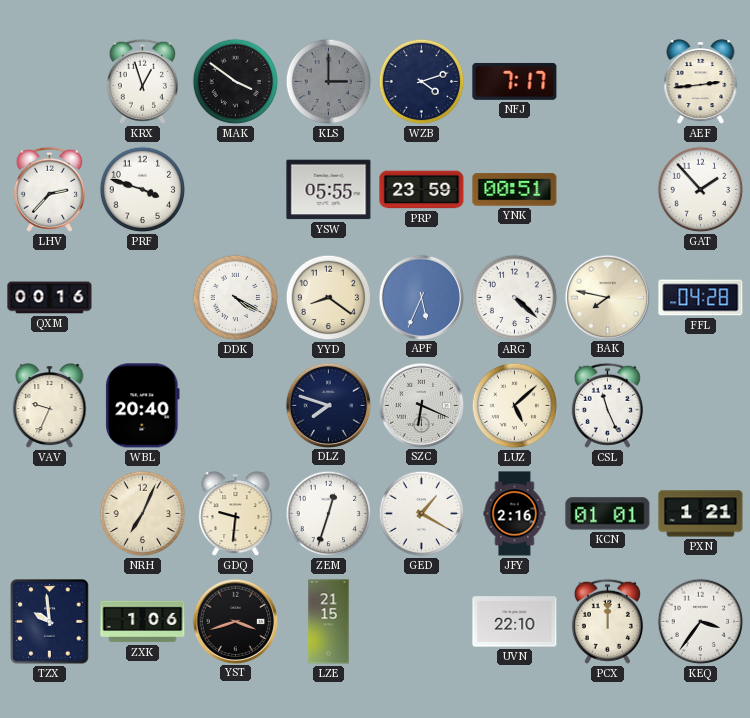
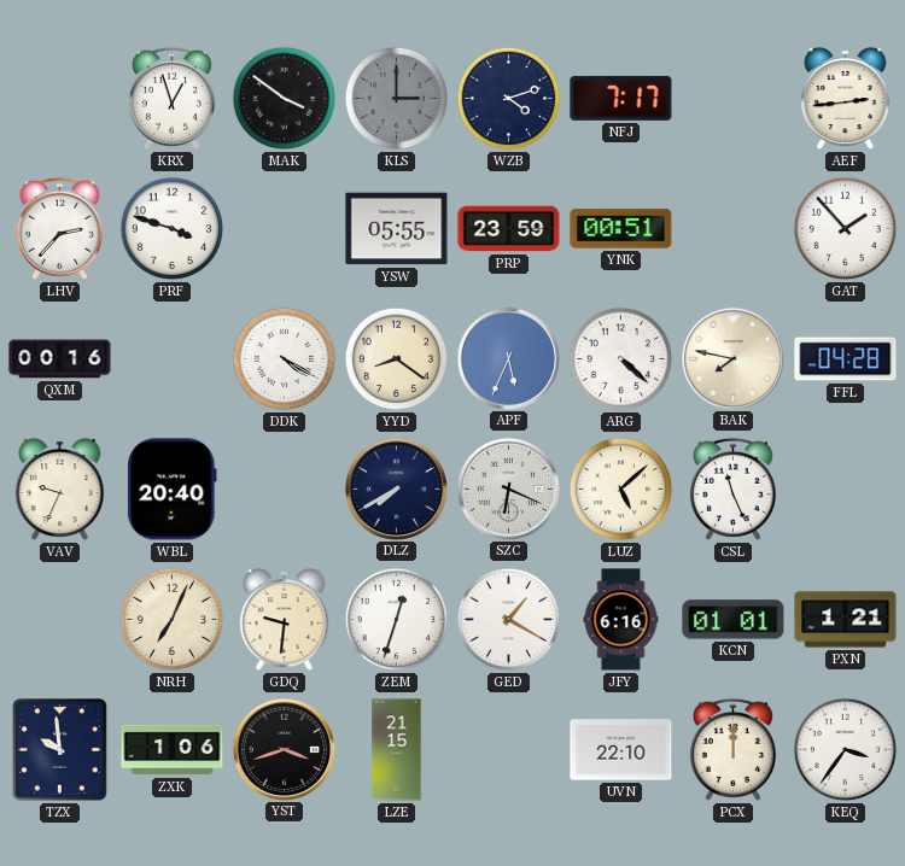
DLZ: 7:48 -> 7:40
JFY: 2:16 -> 6:16
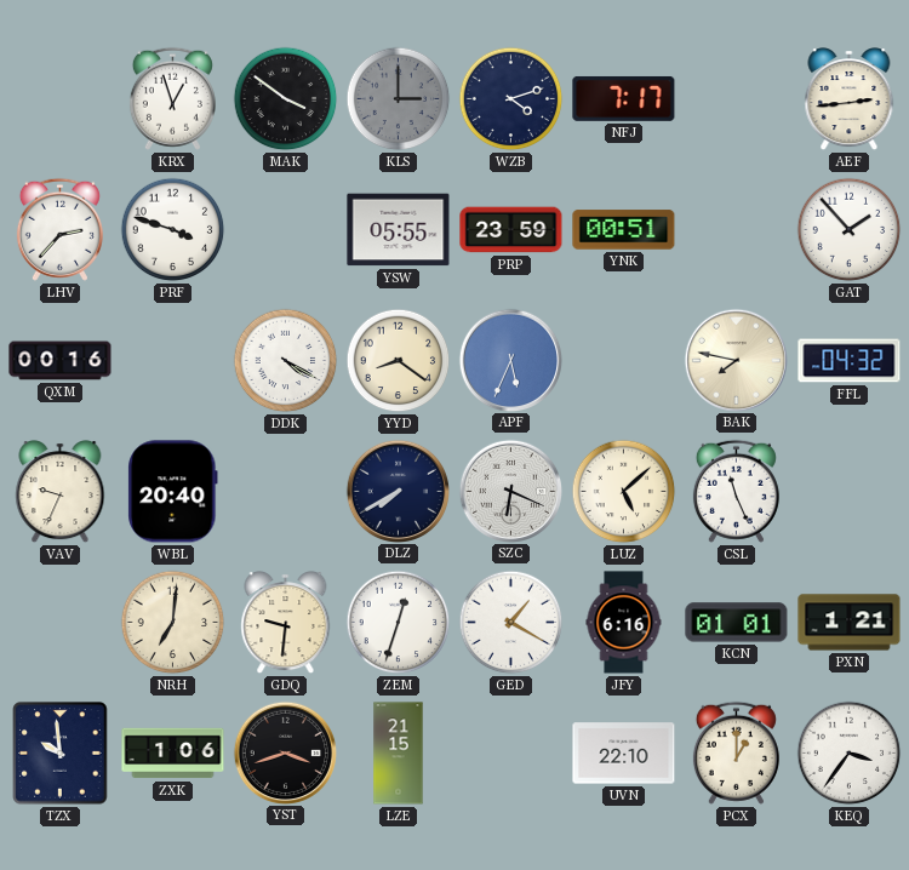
ARG: 4:22 -> none
FFL: 04:28 -> 04:32
NRH: 7:04 -> 7:01
PCX: 12:00 -> 1:00
